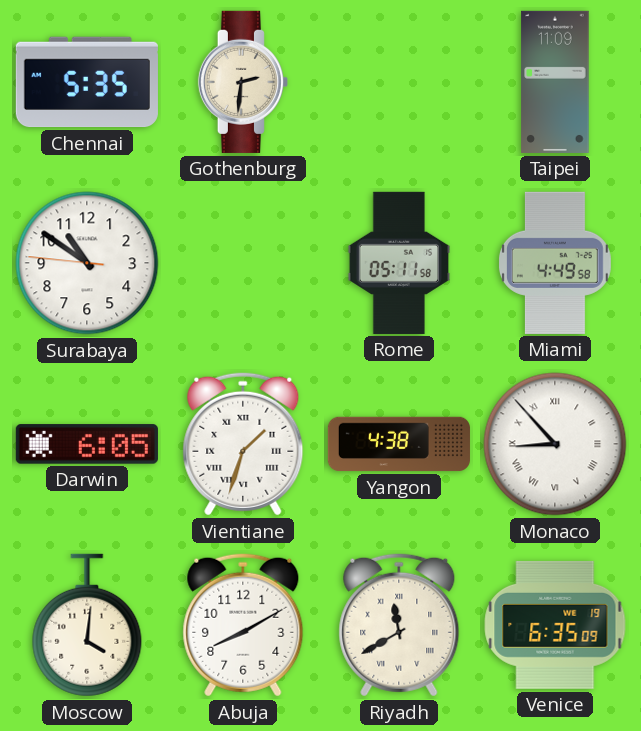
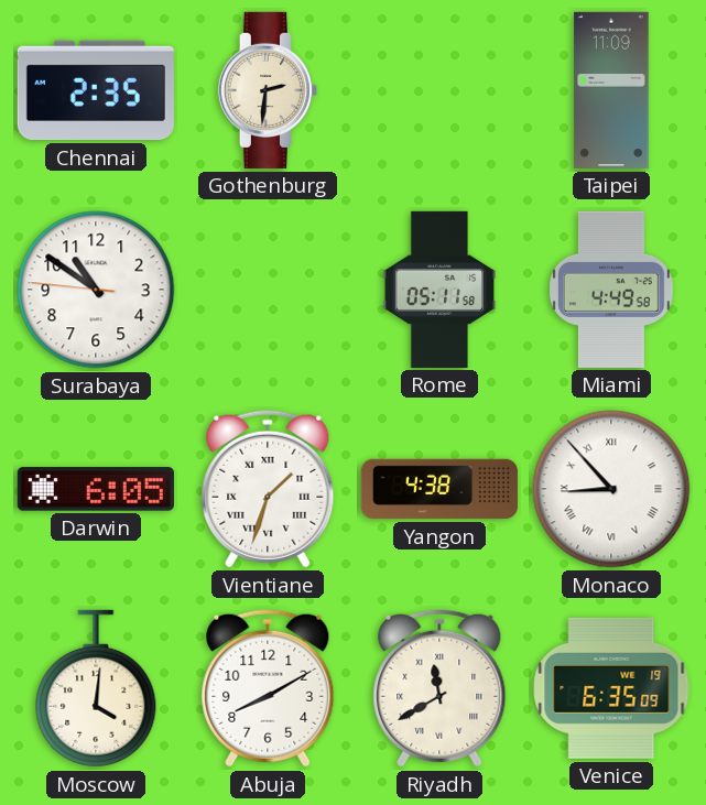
Chennai: 5:35 -> 2:35
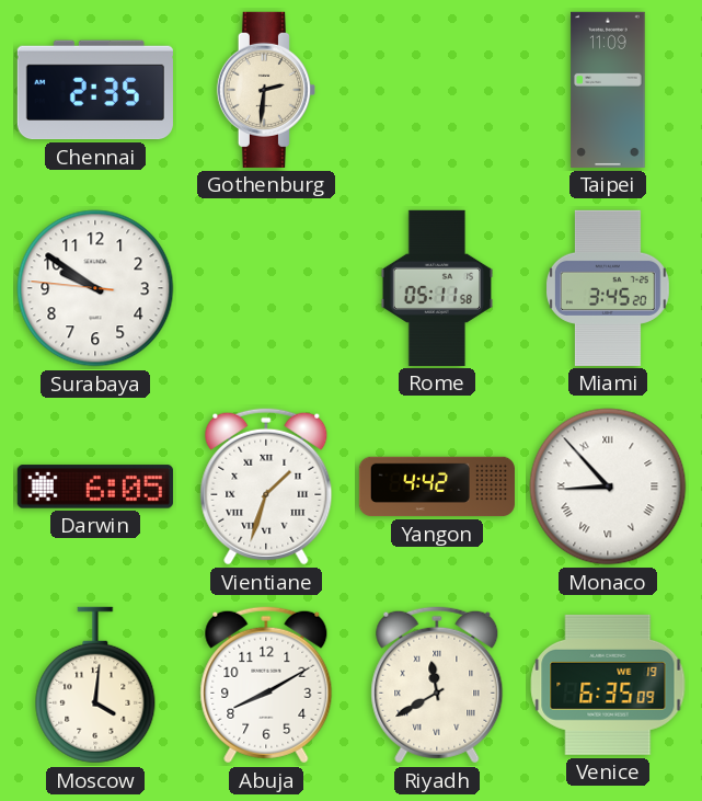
Surabaya: 10:50 -> 9:50
Miami: 4:49 -> 3:45
Yangon: 4:38 -> 4:42
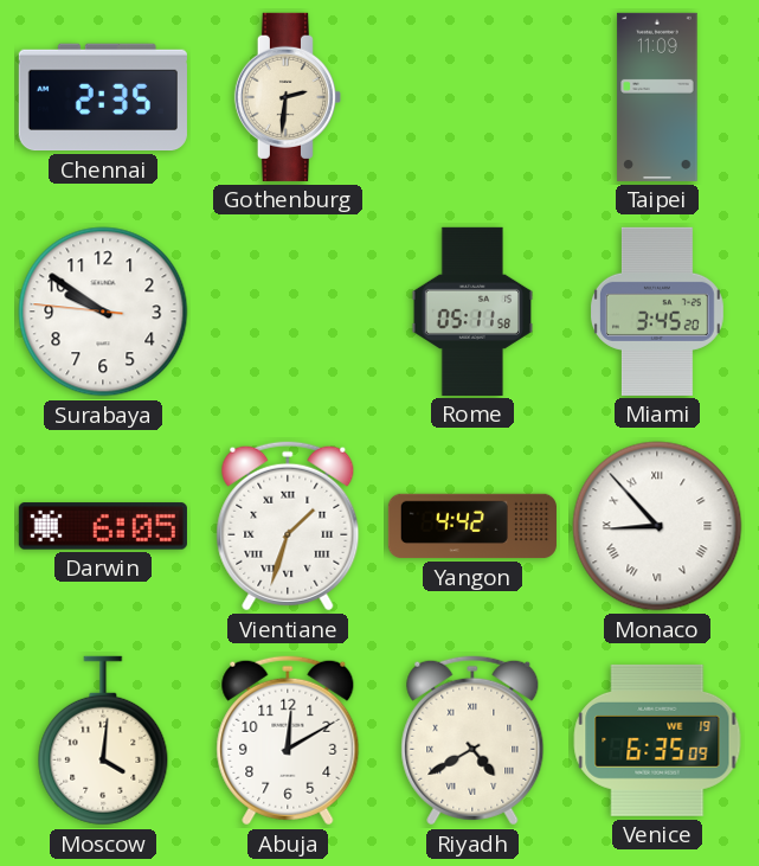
Abuja: 8:10 -> 12:10
Riyadh: 11:40 -> 4:40
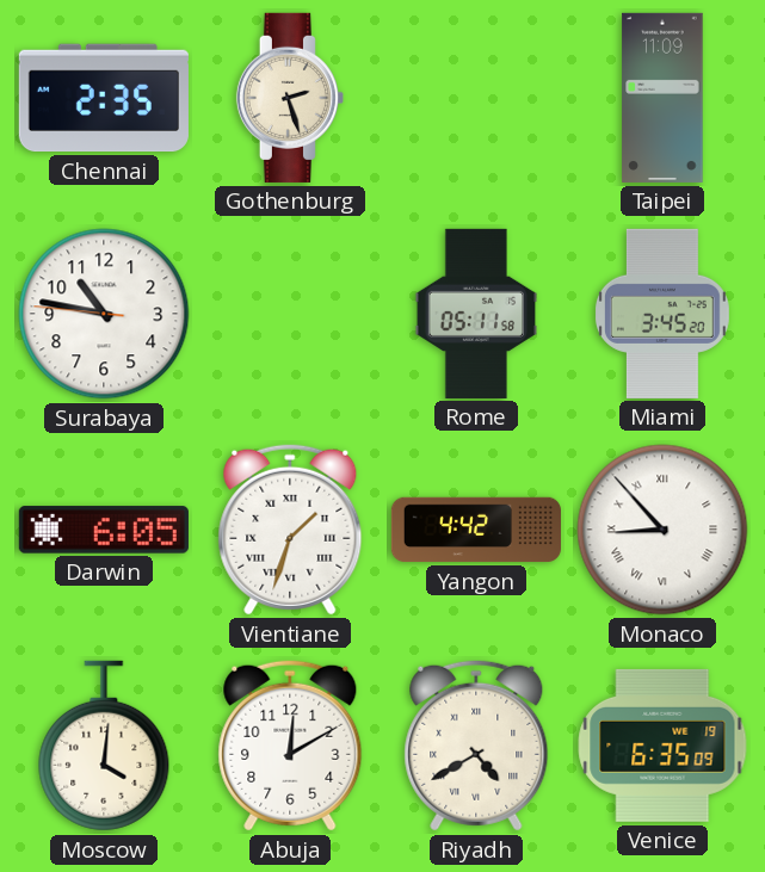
Gothenburg: 2:31 -> 2:27
Surabaya: 9:50 -> 10:46
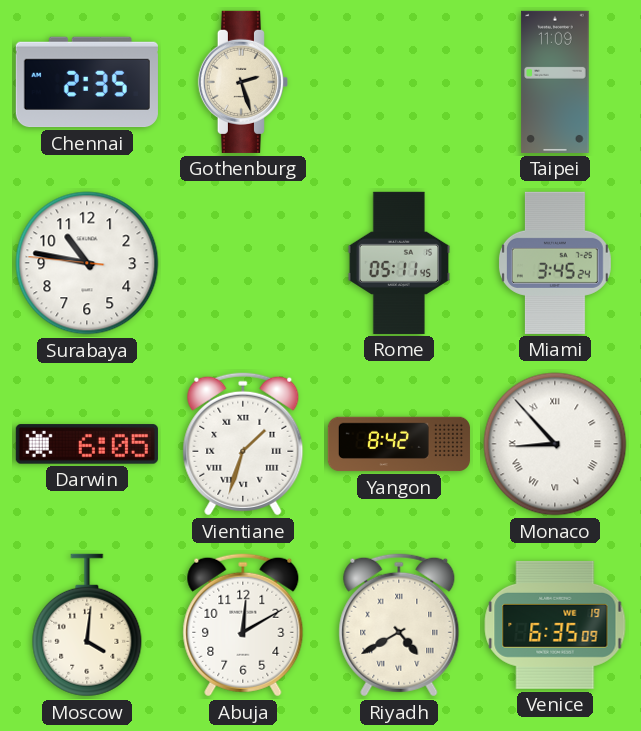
Rome: 05:11:58 -> 05:11:45
Miami: 3:45:20 -> 3:45:24
Yangon: 4:42 -> 8:42
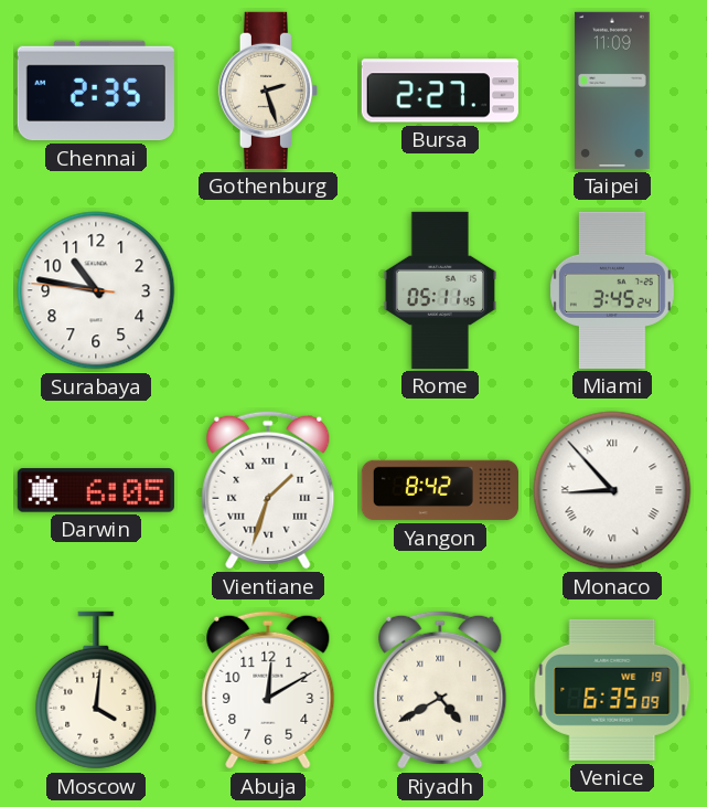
Bursa: none -> 2:27
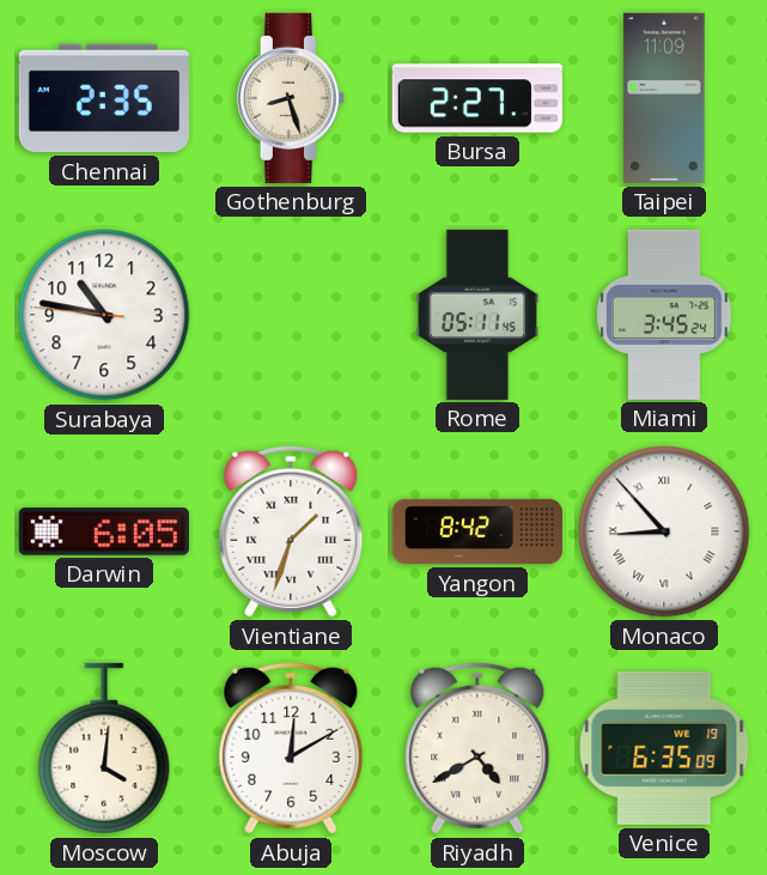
Gothenburg: 2:27 -> 8:27
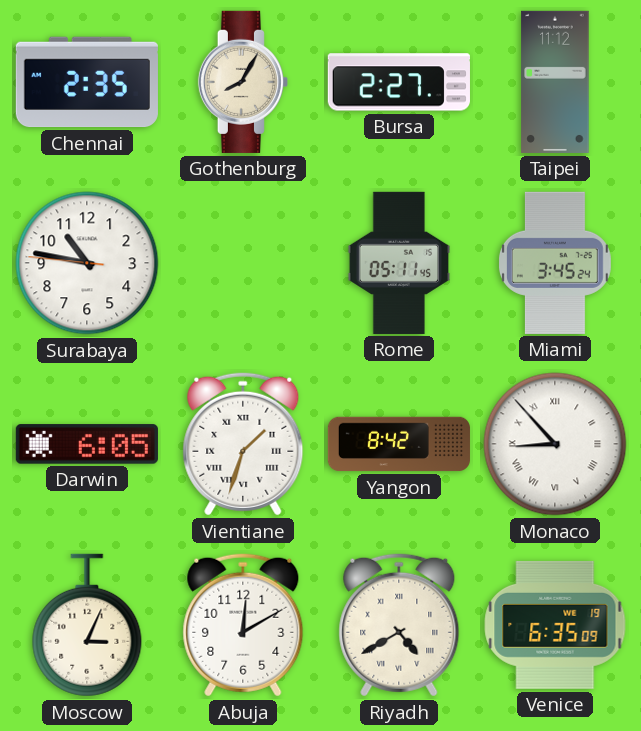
Gothenburg: 8:27 -> 8:05
Taipei: 11:09 -> 11:12
Moscow: 4:01 -> 3:04
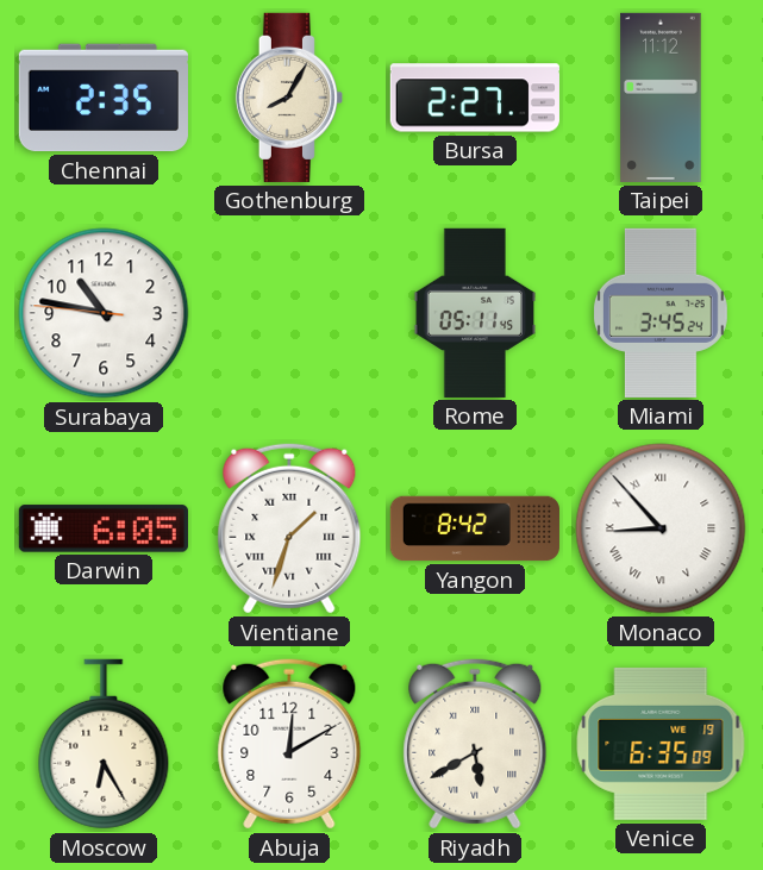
Moscow: 3:04 -> 6:25
Riyadh: 4:40 -> 5:40
